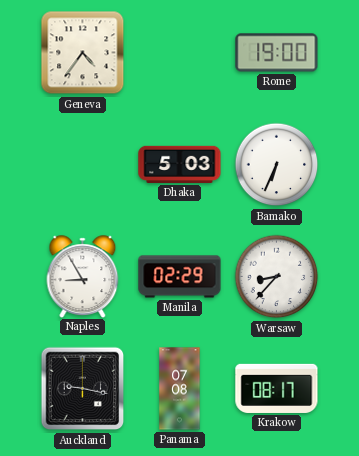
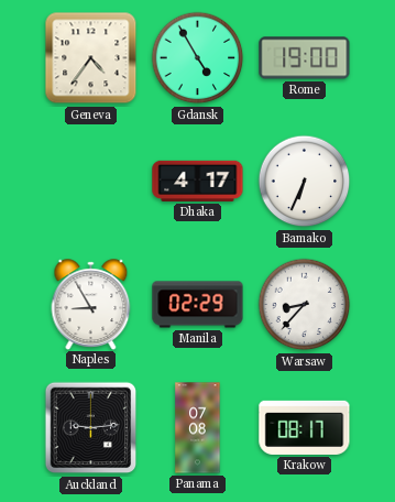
Gdansk: none -> 4:55
Dhaka: 5:03 -> 4:17
Auckland: 9:17 -> 9:14
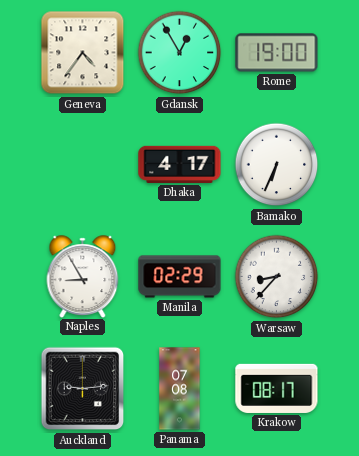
Gdansk: 4:55 -> 12:55
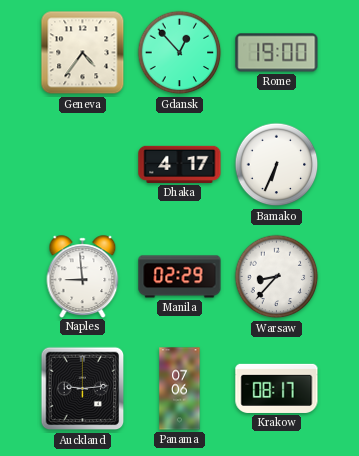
Gdansk: 12:55 -> 12:53
Naples: 8:55 -> 8:59
Panama: 07:08 -> 07:06
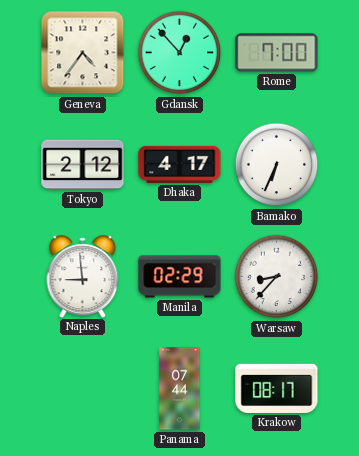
Rome: 19:00 -> 7:00
Tokyo: none -> 2:12
Auckland: 9:14 -> none
Panama: 07:06 -> 07:44
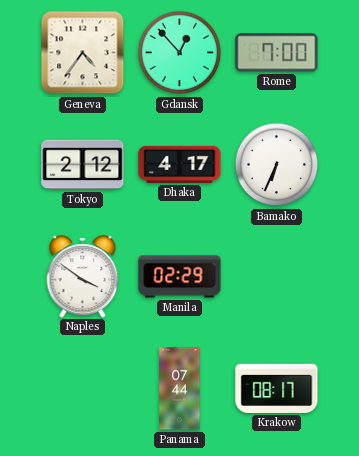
Naples: 8:59 -> 3:51
Warsaw: 8:37 -> none
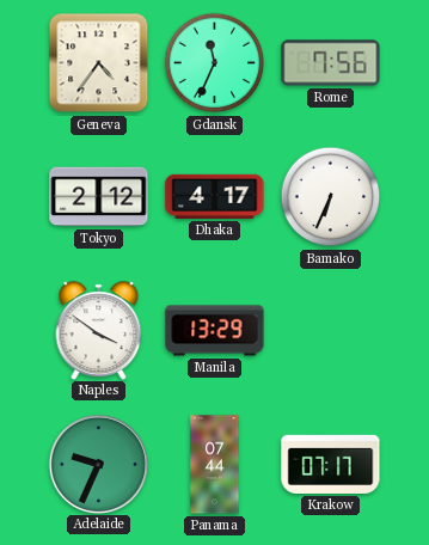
Gdansk: 12:53 -> 11:34
Rome: 7:00 -> 7:56
Manila: 02:29 -> 13:29
Adelaide: none -> 9:34
Krakow: 08:17 -> 07:17
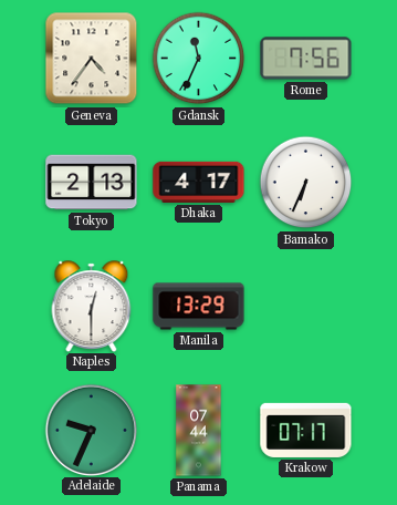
Tokyo: 2:12 -> 2:13
Naples: 3:51 -> 12:30
